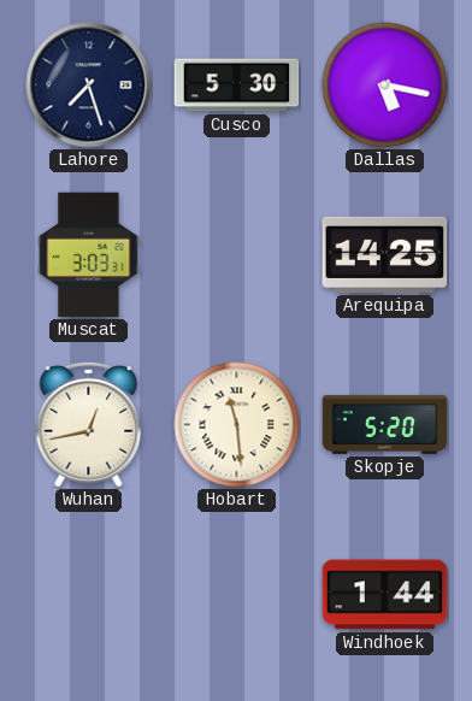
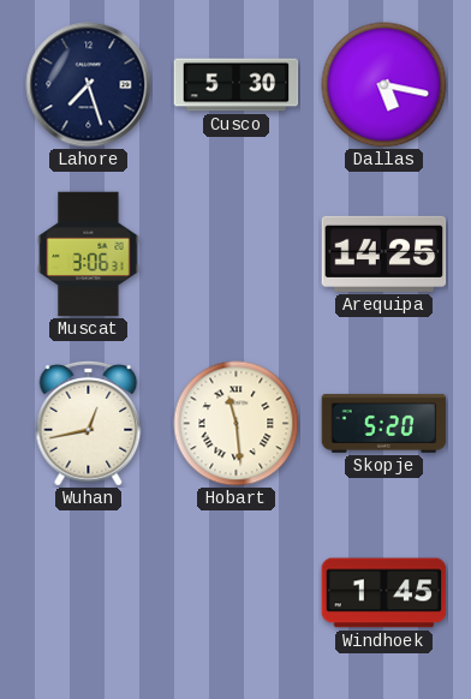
Muscat: 3:03 -> 3:06
Windhoek: 1:44 -> 1:45
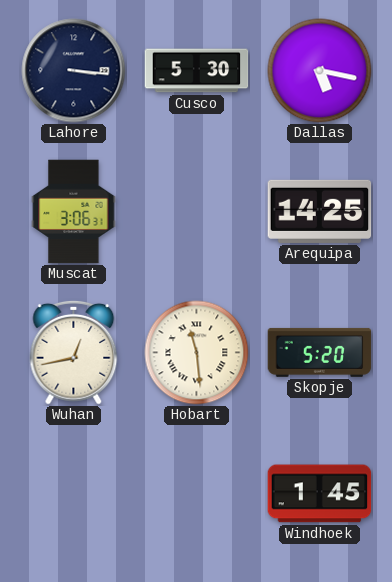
Lahore: 7:27 -> 3:16
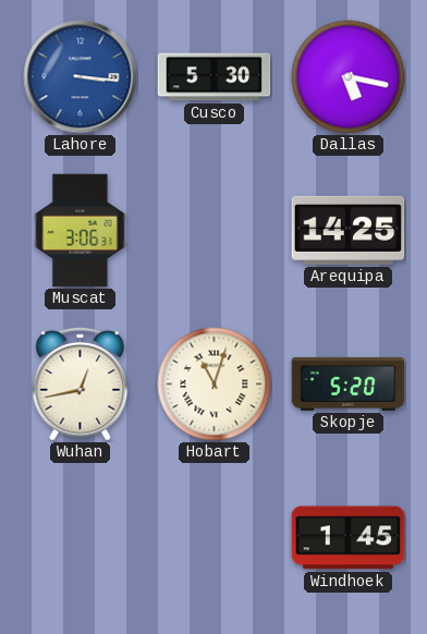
Lahore dial: navy -> blue
Hobart: 11:29 -> 11:03
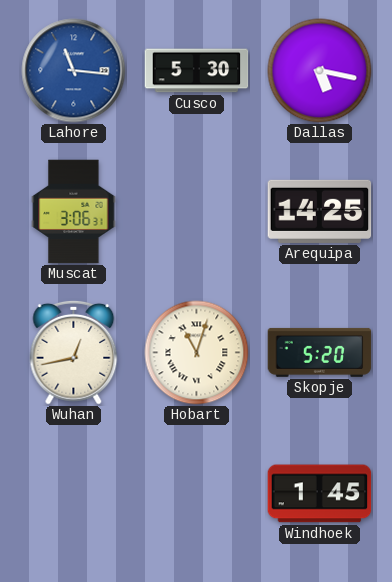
Lahore: 3:16 -> 11:16
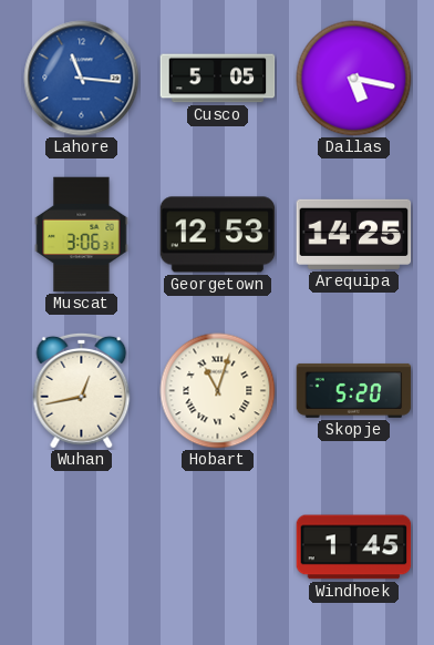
Cusco: 5:30 -> 5:05
Georgetown: none -> 12:53
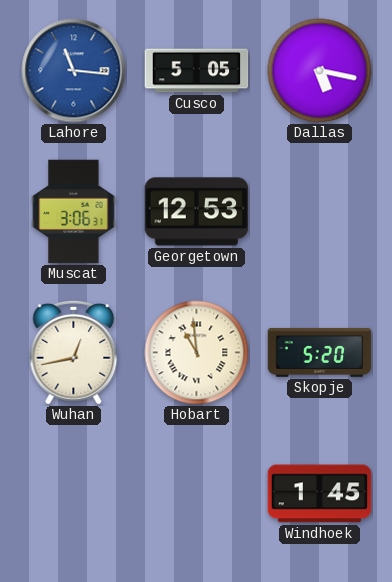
Arequipa: 14:25 -> none
Hobart: 11:03 -> 10:59
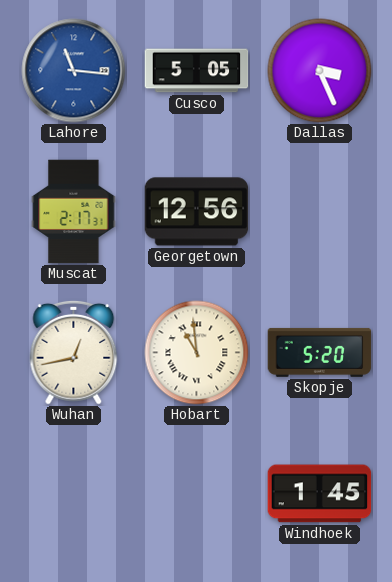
Dallas: 5:17 -> 3:26
Muscat: 3:06 -> 2:17
Georgetown: 12:53 -> 12:56
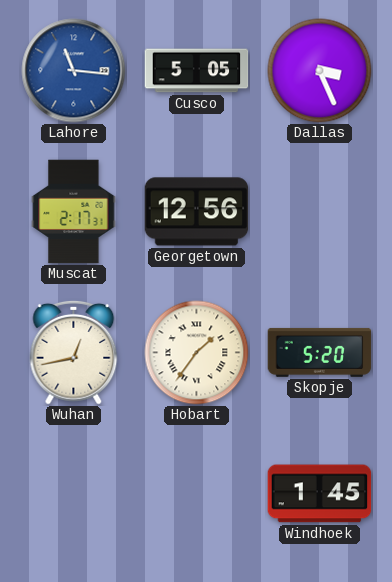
Hobart: 10:59 -> 1:36
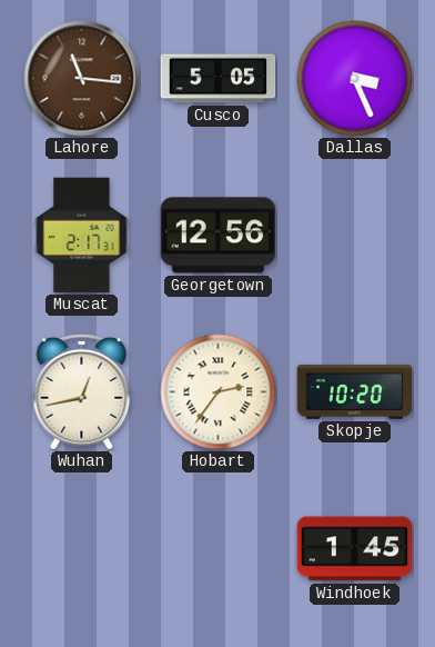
Lahore dial: blue -> brown
Hobart: 1:36 -> 2:36
Skopje: 5:20 -> 10:20
